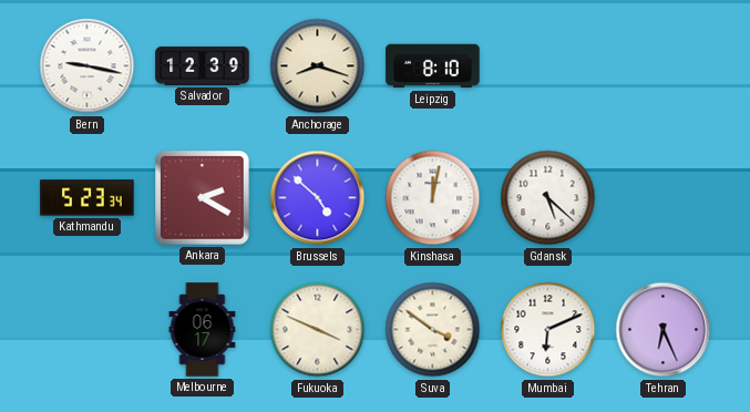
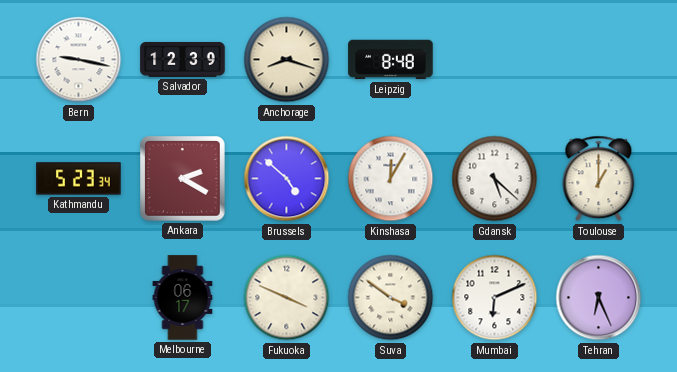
Leipzig: 8:10 -> 8:48
Kinshasa: 12:02 -> 12:05
Toulouse: none -> 1:00
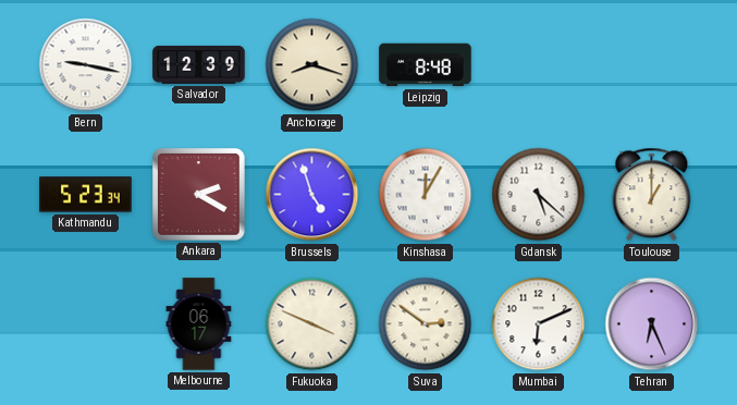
Brussels: 4:52 -> 4:57
Suva: 3:51 -> 2:51
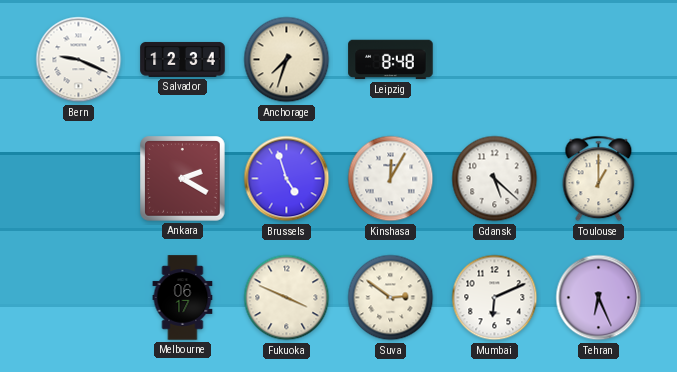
Bern: 9:17 -> 9:19
Salvador: 12:39 -> 12:34
Anchorage: 8:18 -> 7:33
Kathmandu: 5:23 -> none
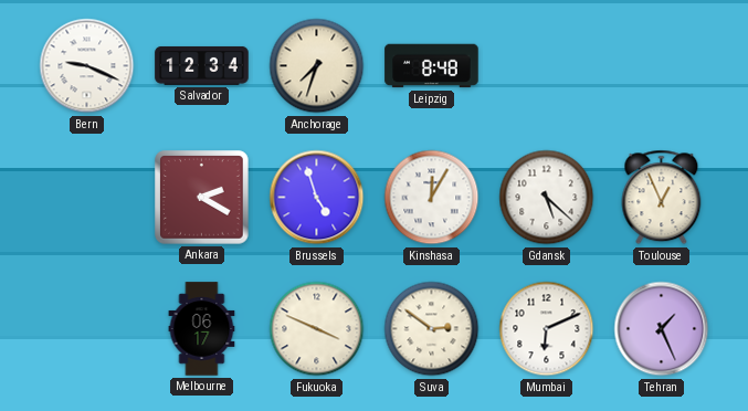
Toulouse: 1:00 -> 12:56
Tehran: 6:26 -> 1:26
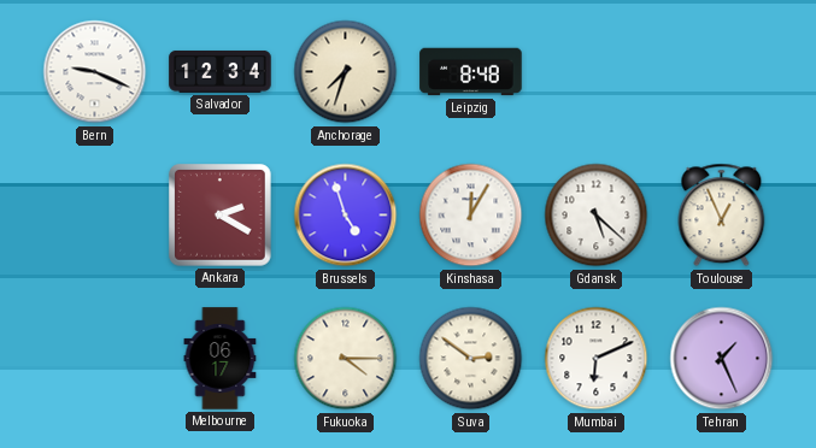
Fukuoka: 3:49 -> 4:15
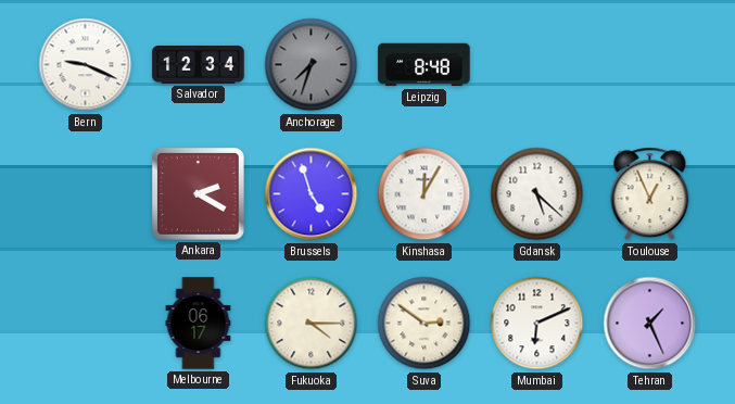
Anchorage dial: cream -> grey
